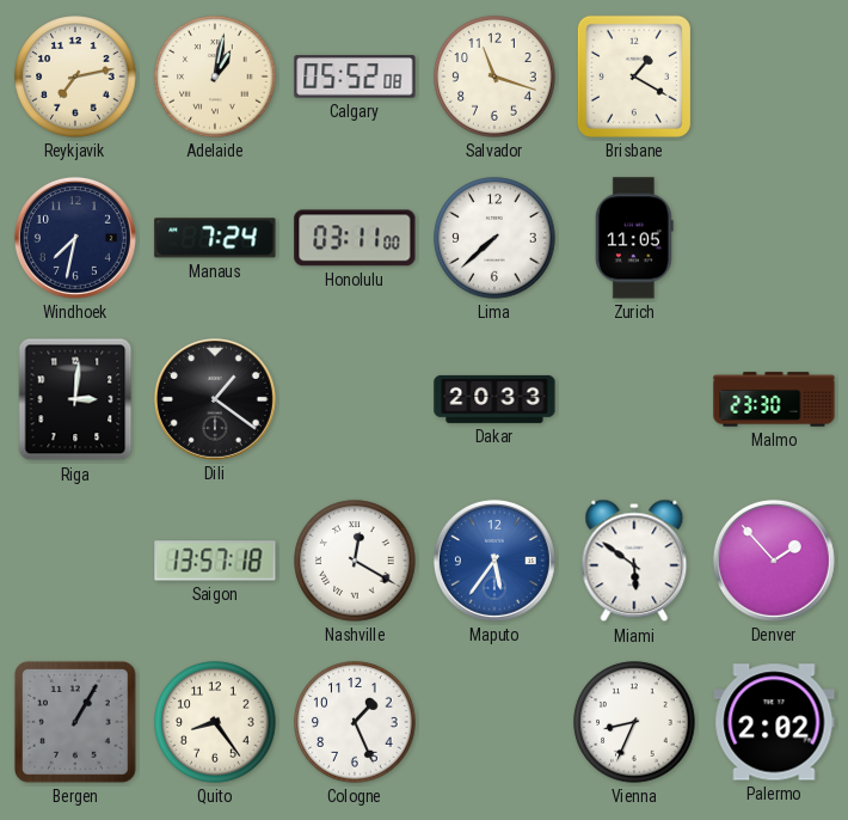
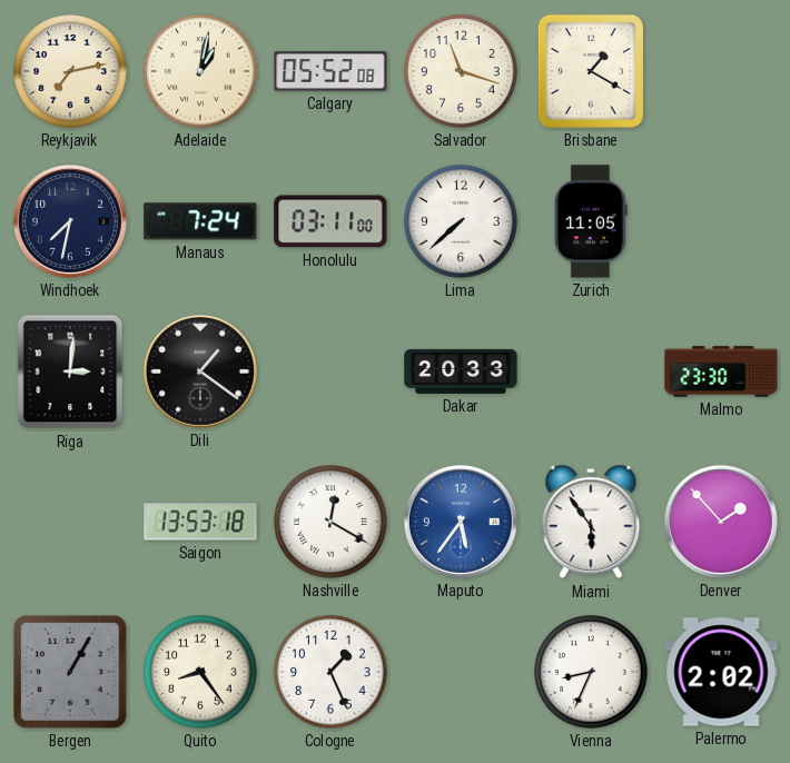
Saigon: 13:57 -> 13:53
Miami: 5:51 -> 5:54
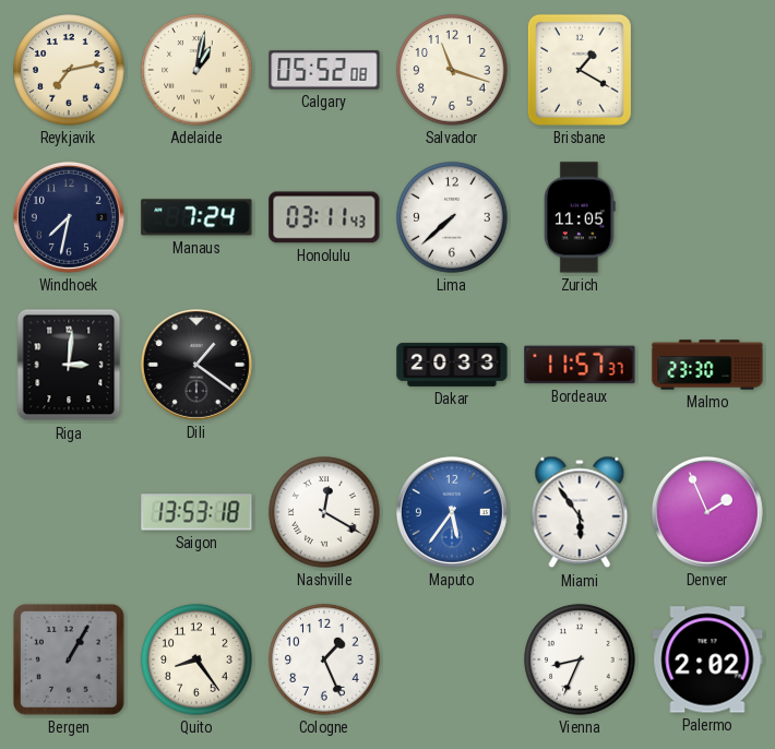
Honolulu: 03:11:00 -> 03:11:43
Bordeaux: none -> 11:57
Denver: 1:53 -> 1:56
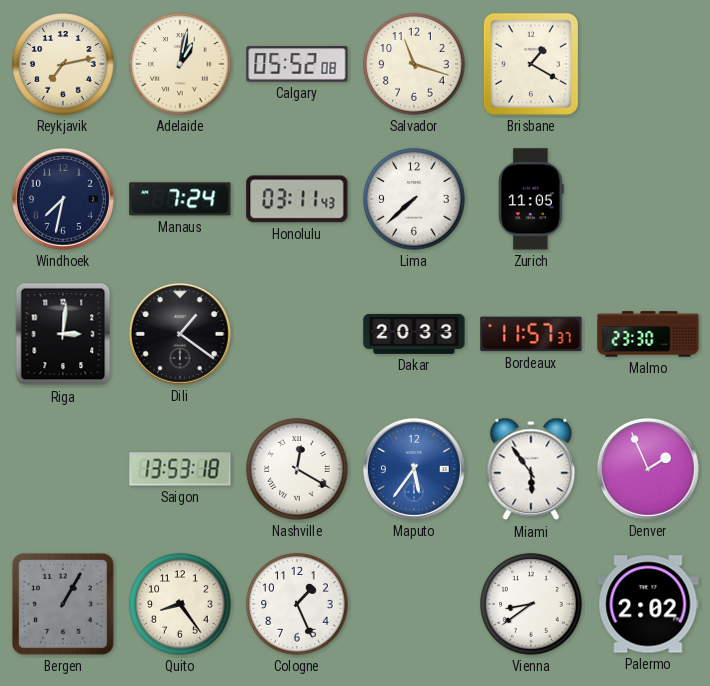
Vienna: 8:34 -> 8:39
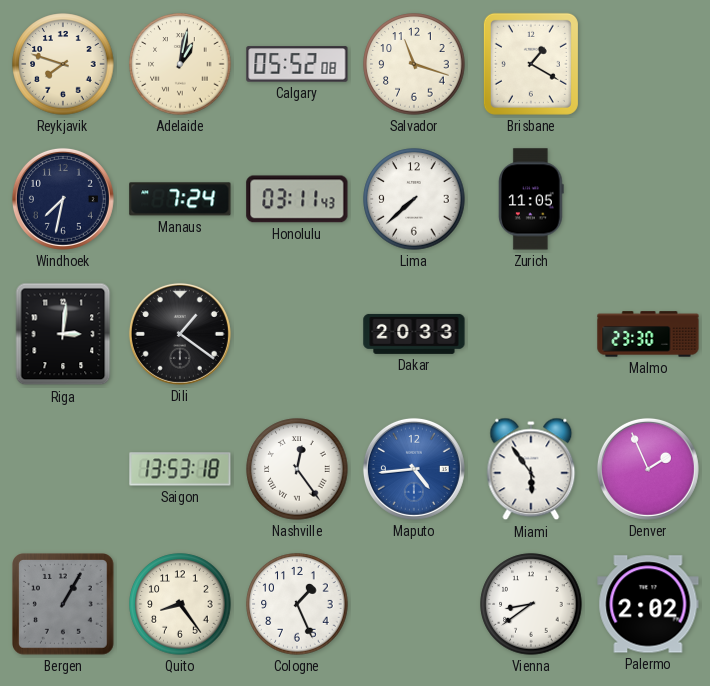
Reykjavik: 7:13 -> 7:48
Bordeaux: 11:57 -> none
Nashville: 12:20 -> 12:24
Maputo: 5:36 -> 4:44
